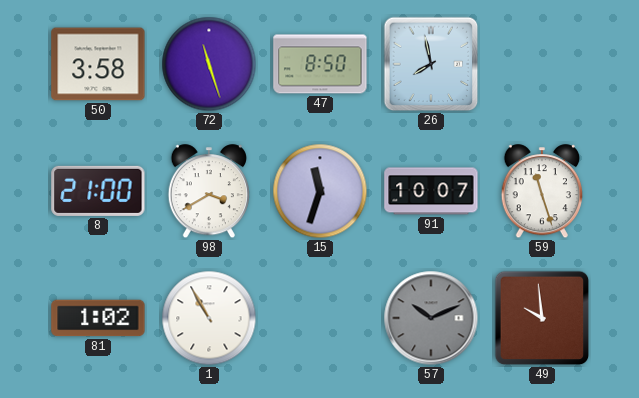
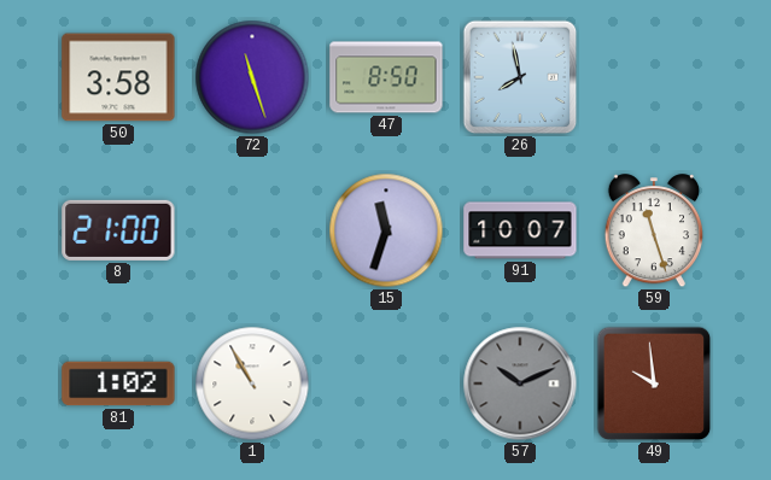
98: 3:40 -> none
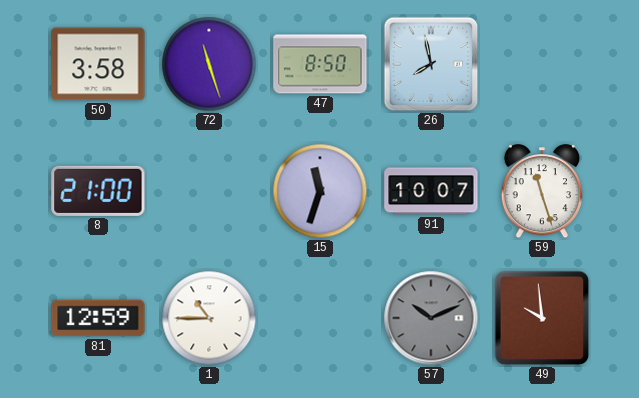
81: 1:02 -> 12:59
1: 10:55 -> 10:45
